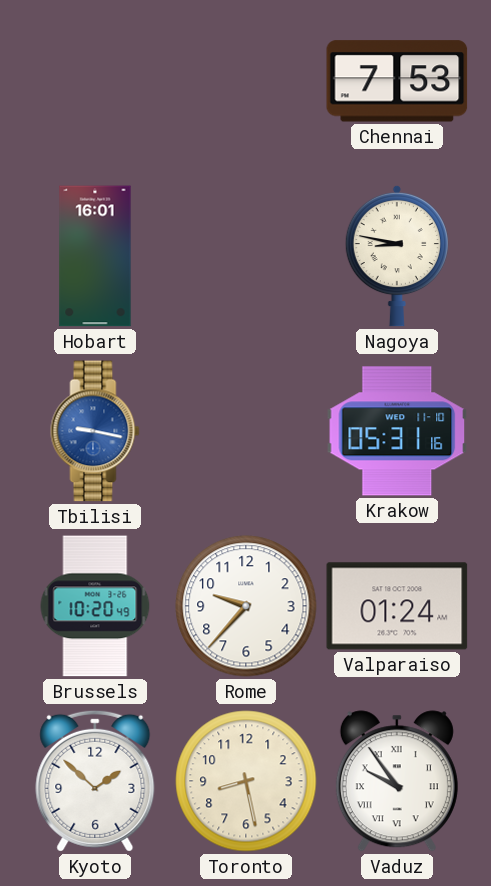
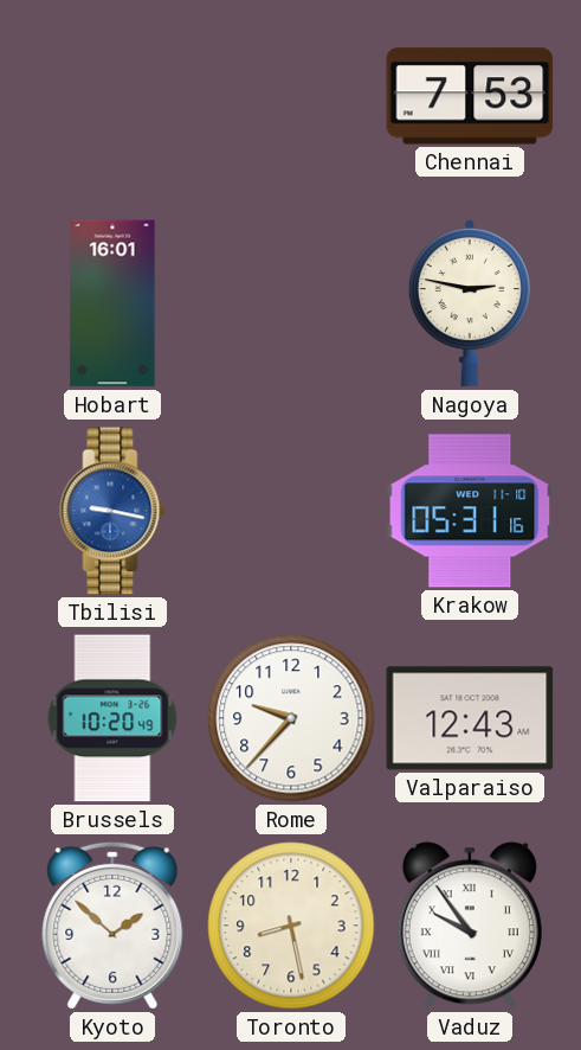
Nagoya: 8:47 -> 2:47
Valparaiso: 01:24 -> 12:43
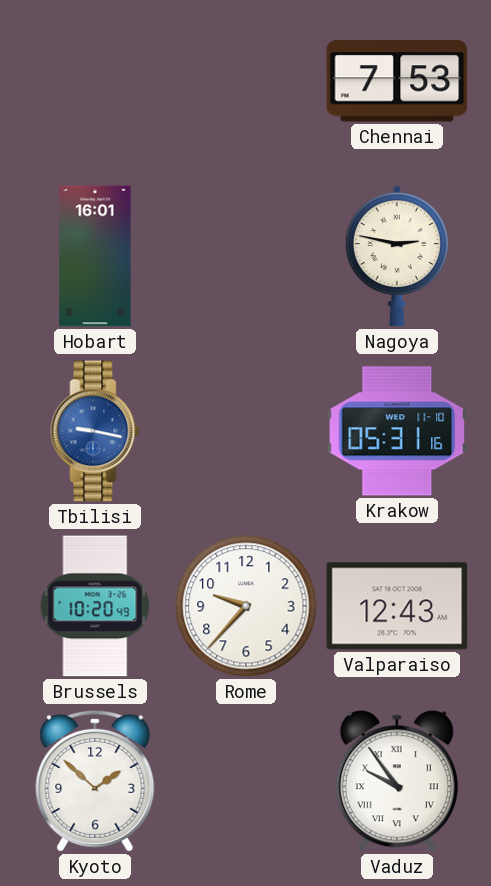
Toronto: 8:28 -> none
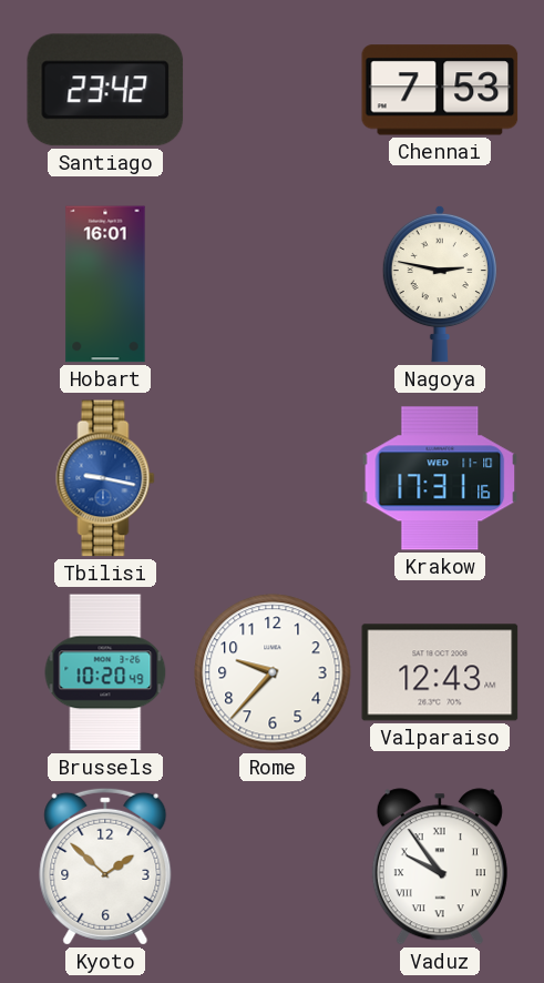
Santiago: none -> 23:42
Krakow: 05:31 -> 17:31
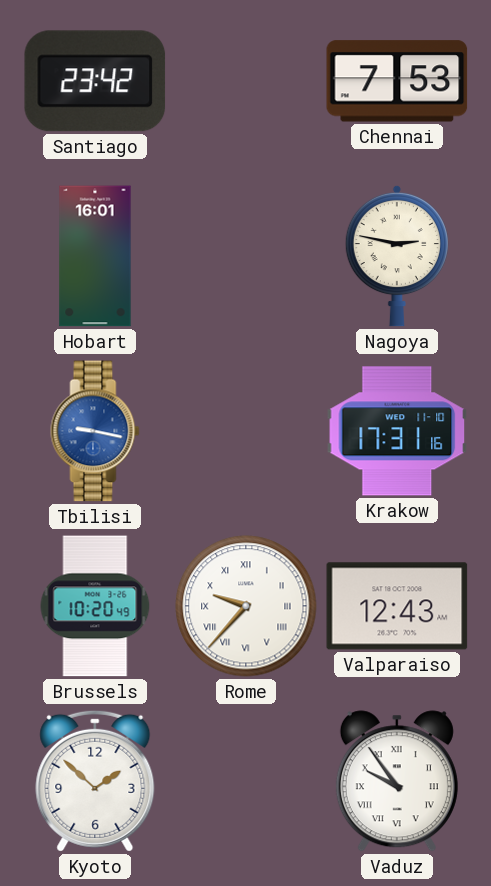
Rome numerals: Arabic -> Roman
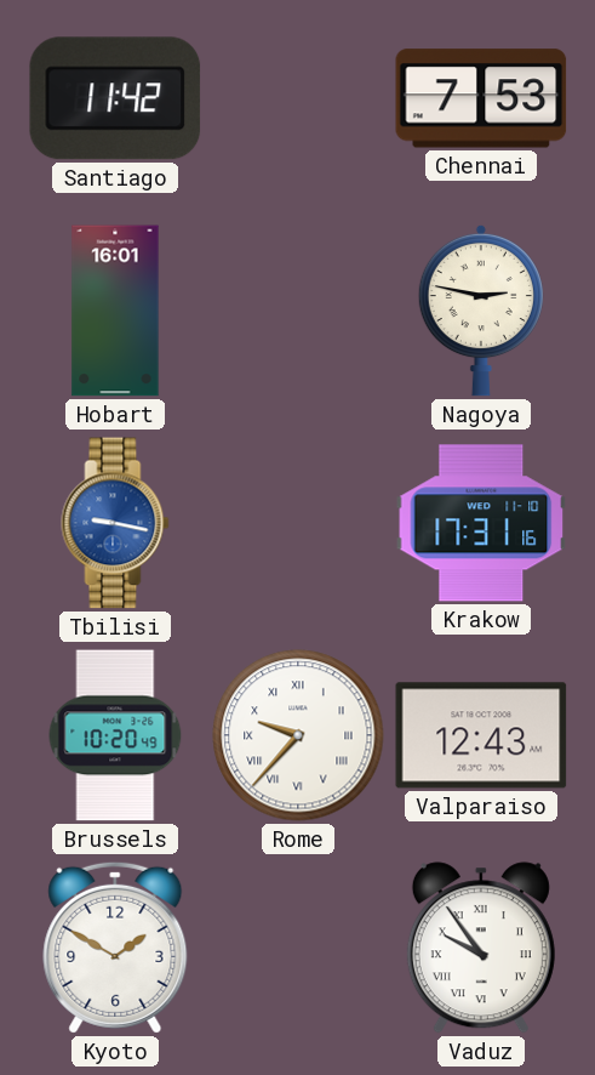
Santiago: 23:42 -> 11:42
Kyoto: 1:52 -> 1:50
